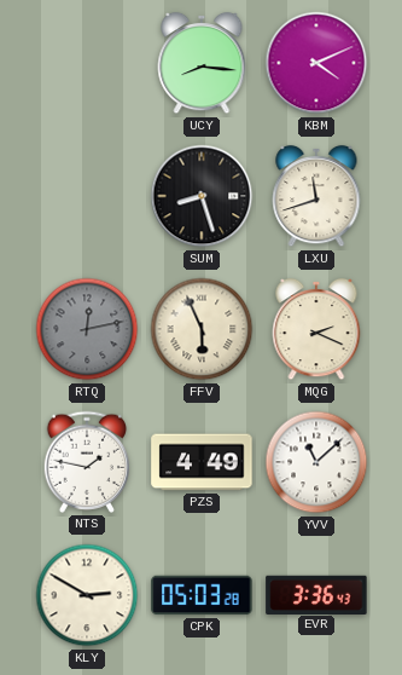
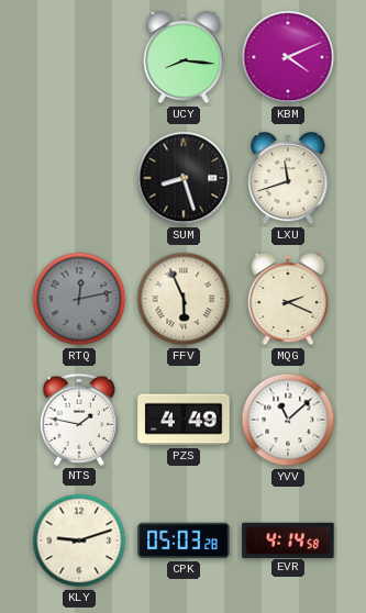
KLY: 2:50 -> 9:12
EVR: 3:36 -> 4:14
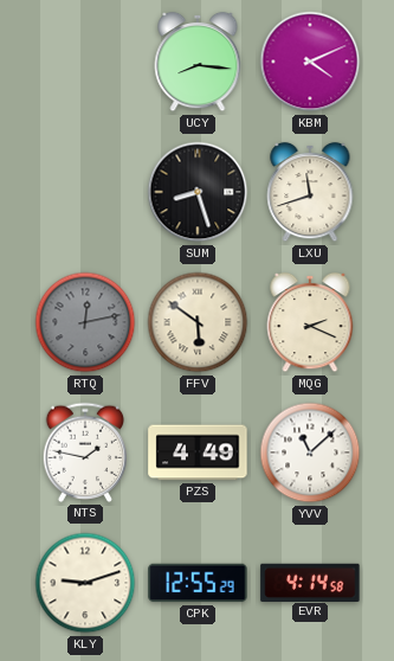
FFV: 5:56 -> 5:51
CPK: 05:03 -> 12:55
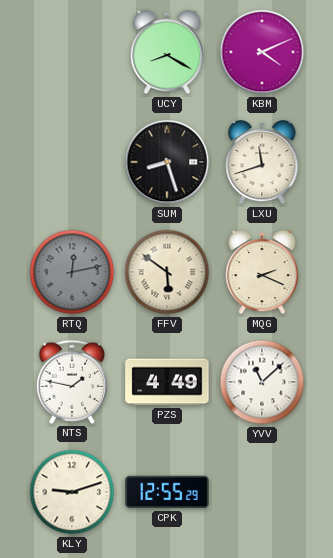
UCY: 8:16 -> 8:20
EVR: 4:14 -> none
